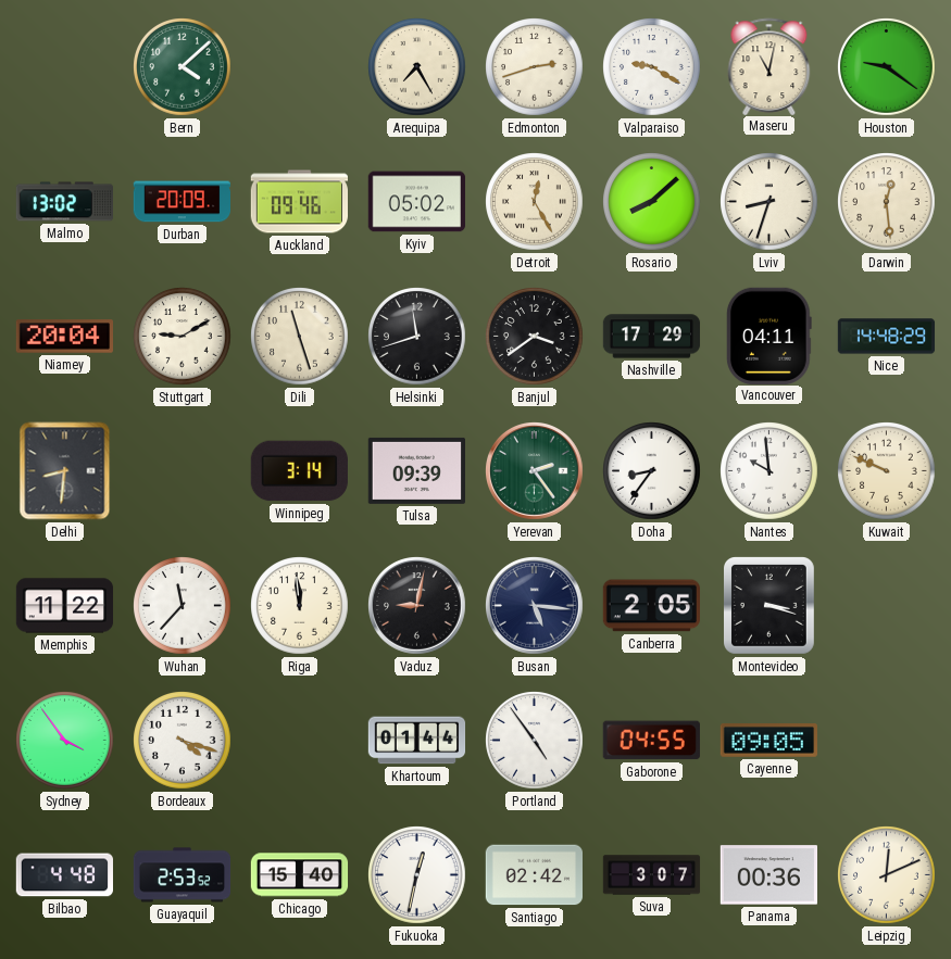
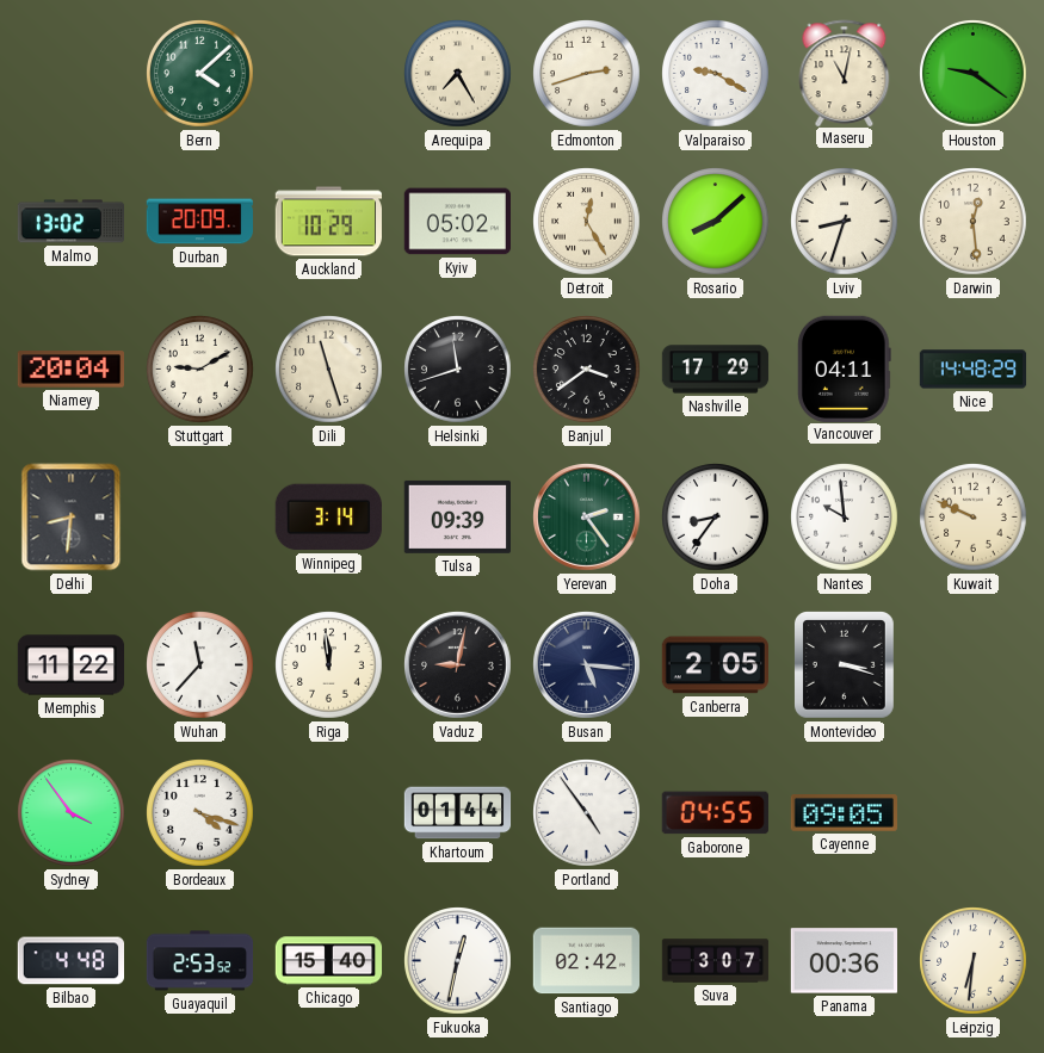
Auckland: 09:46 -> 10:29
Leipzig: 12:11 -> 6:31
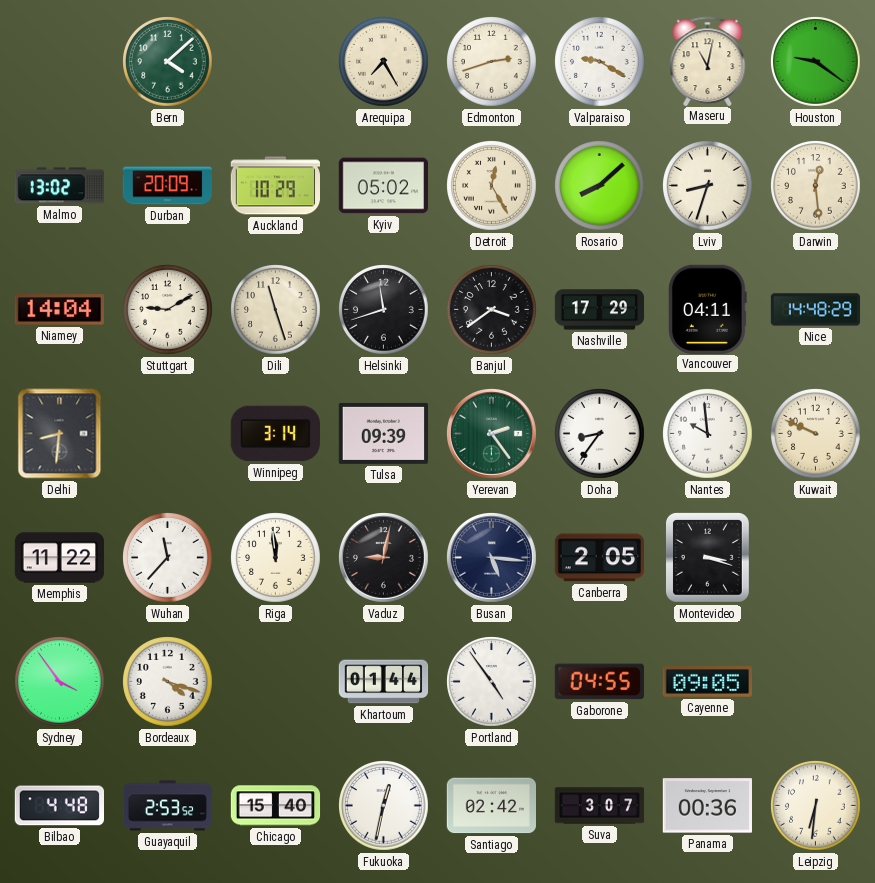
Niamey: 20:04 -> 14:04
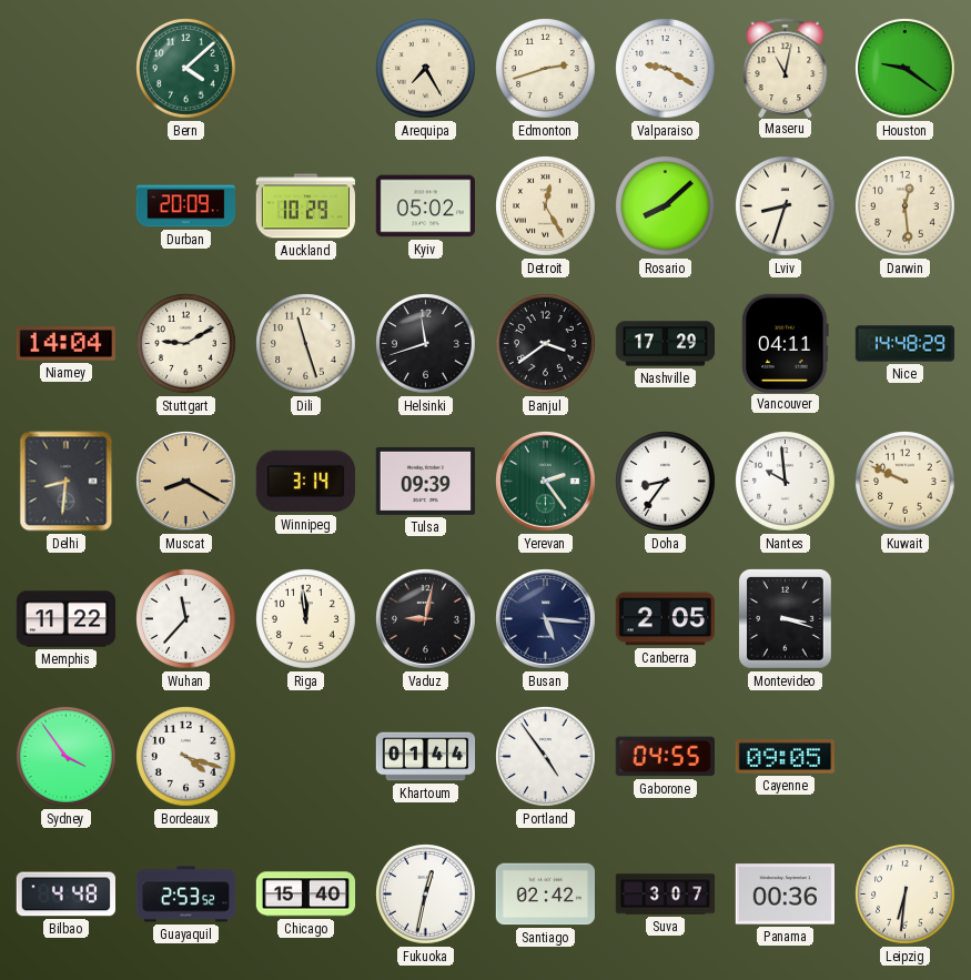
Malmo: 13:02 -> none
Muscat: none -> 8:20
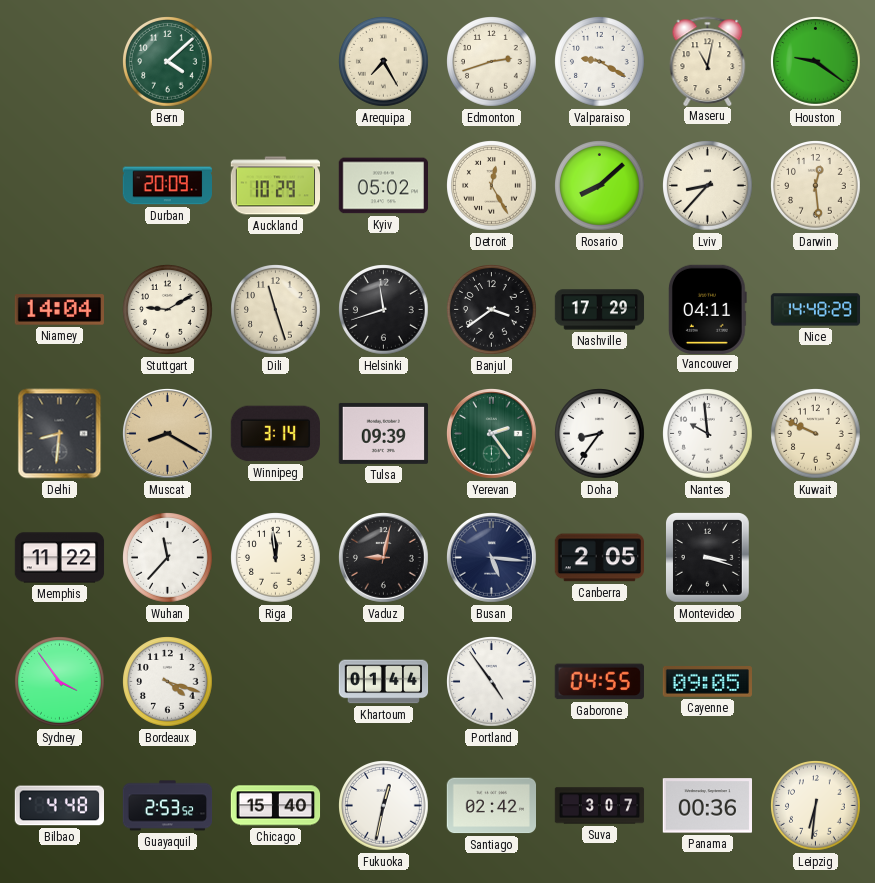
Lviv: 8:33 -> 8:37
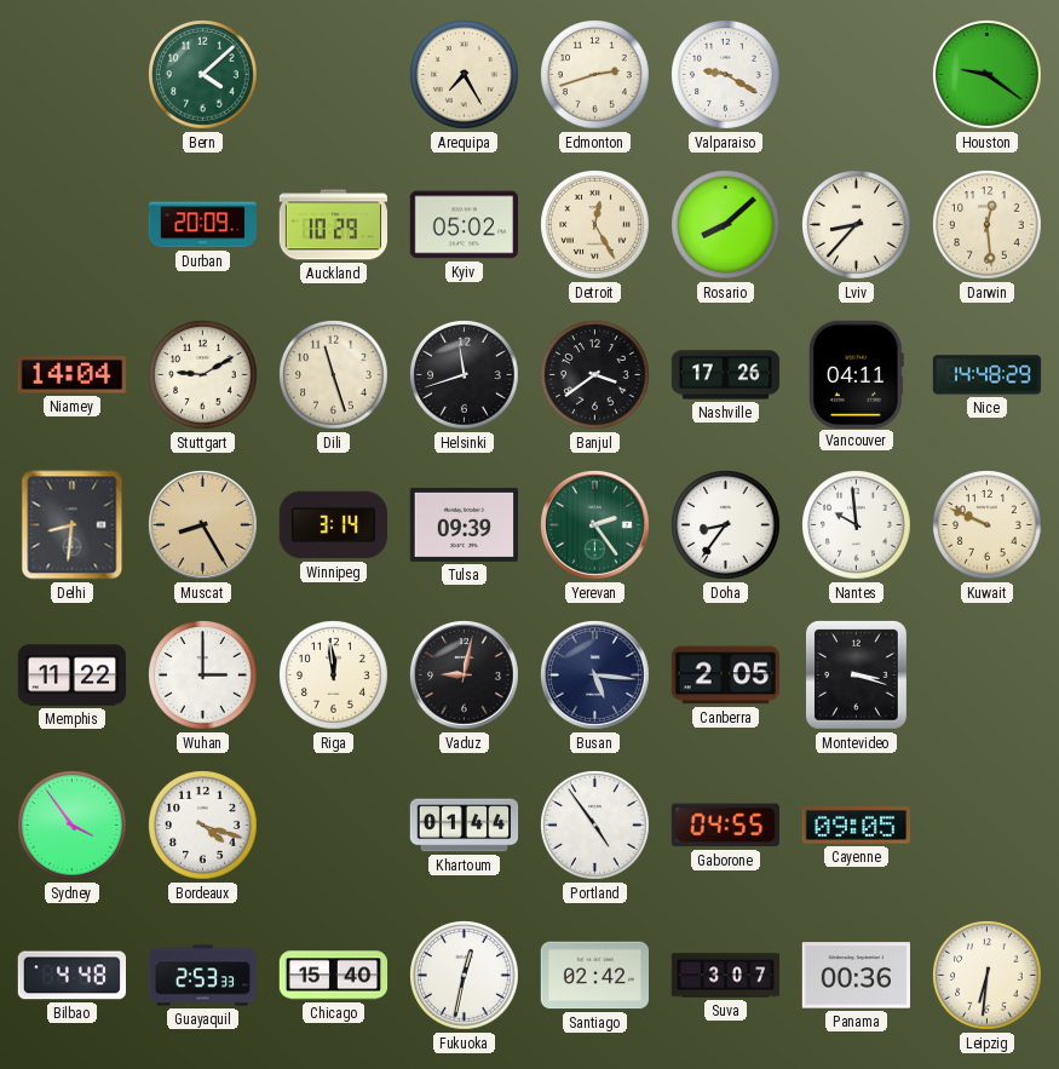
Maseru: 11:02 -> none
Nashville: 17:29 -> 17:26
Muscat: 8:20 -> 8:25
Wuhan: 11:37 -> 3:00
Guayaquil: 2:53:52 -> 2:53:33
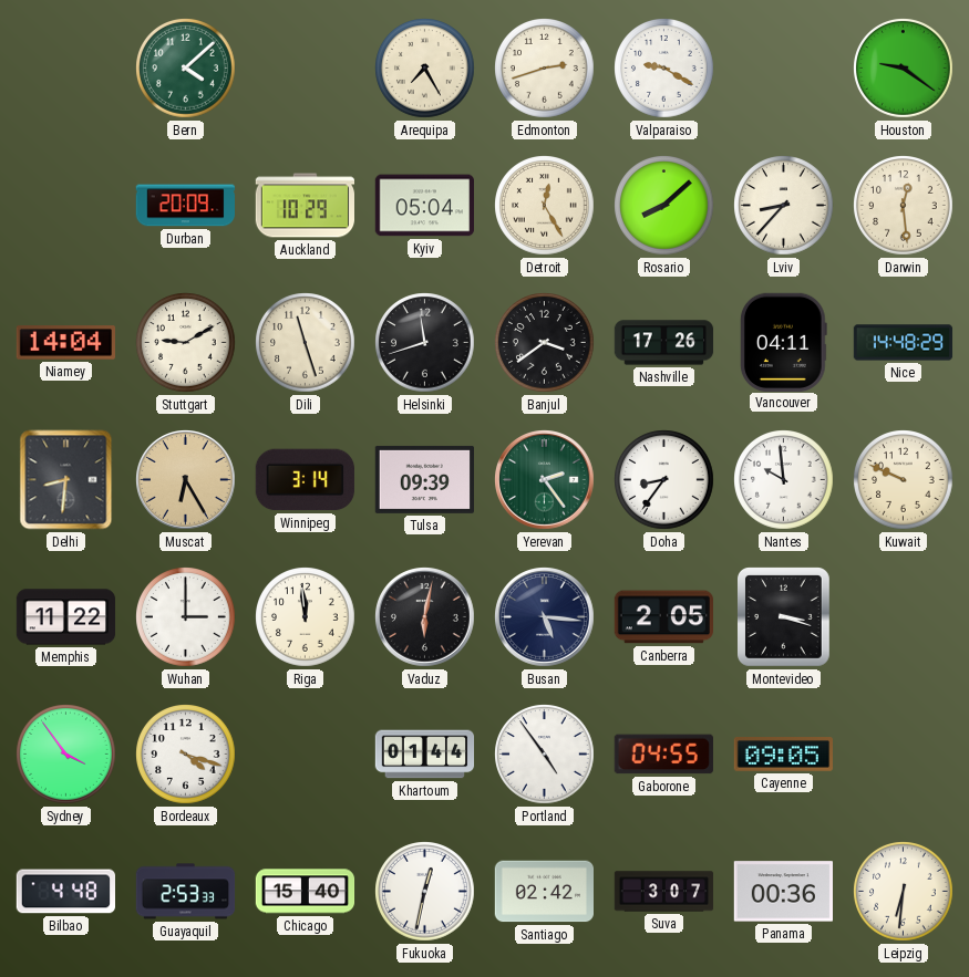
Kyiv: 05:02 -> 05:04
Muscat: 8:25 -> 6:25
Vaduz: 9:02 -> 6:02
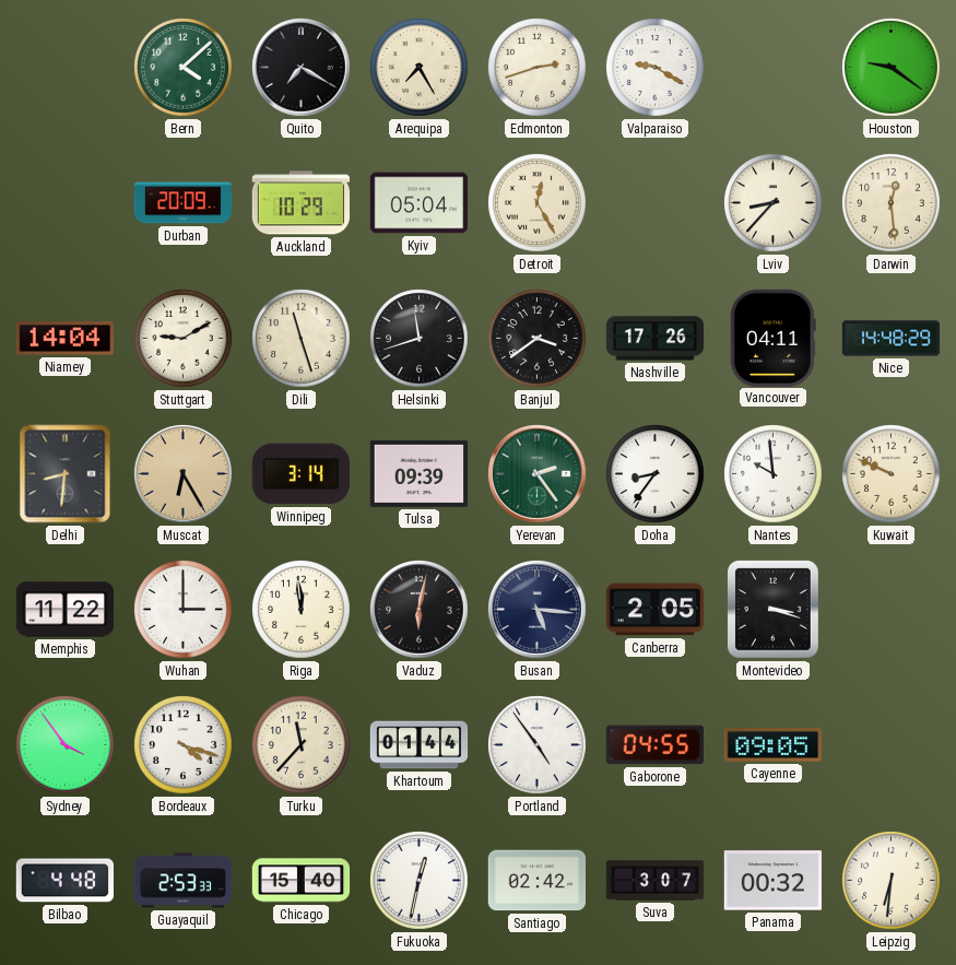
Quito: none -> 7:20
Rosario: 8:08 -> none
Turku: none -> 11:37
Panama: 00:36 -> 00:32
